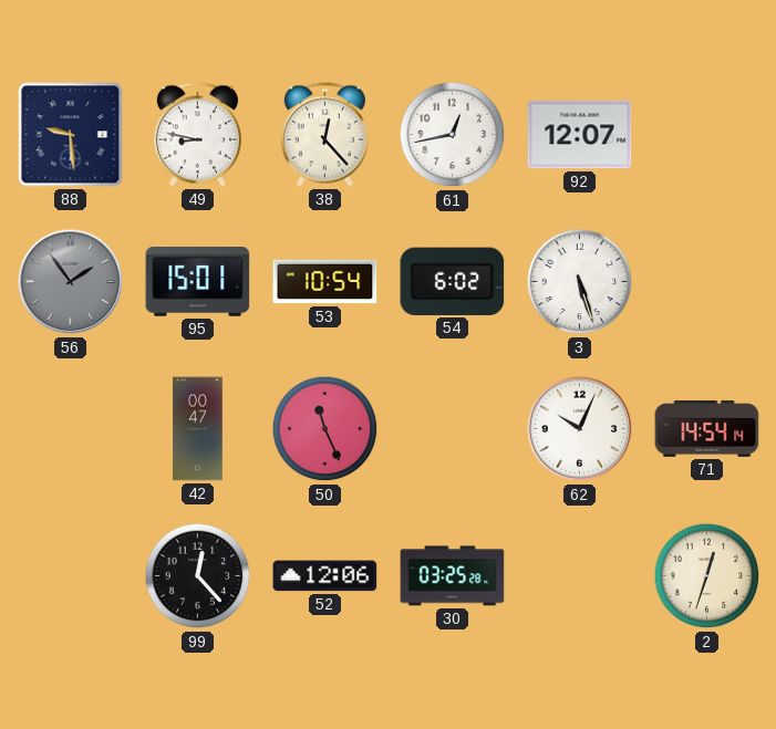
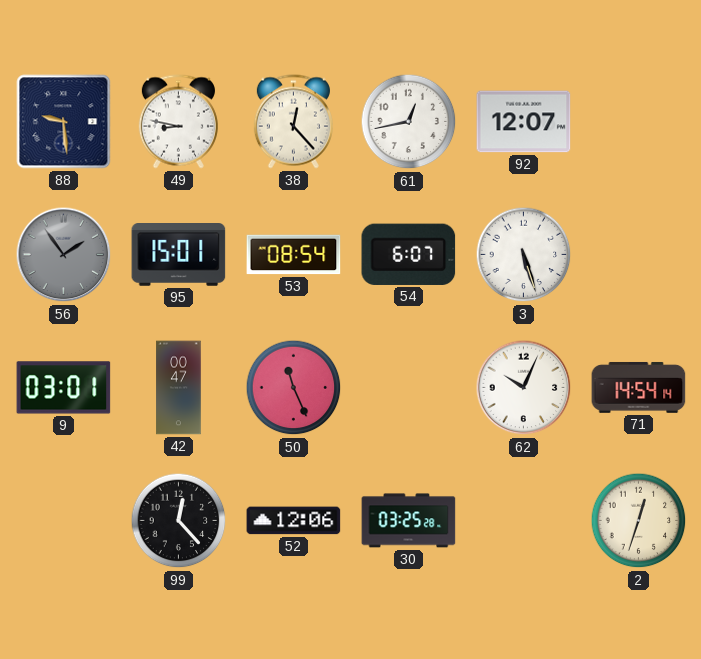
53: 10:54 -> 08:54
54: 6:02 -> 6:07
9: none -> 03:01
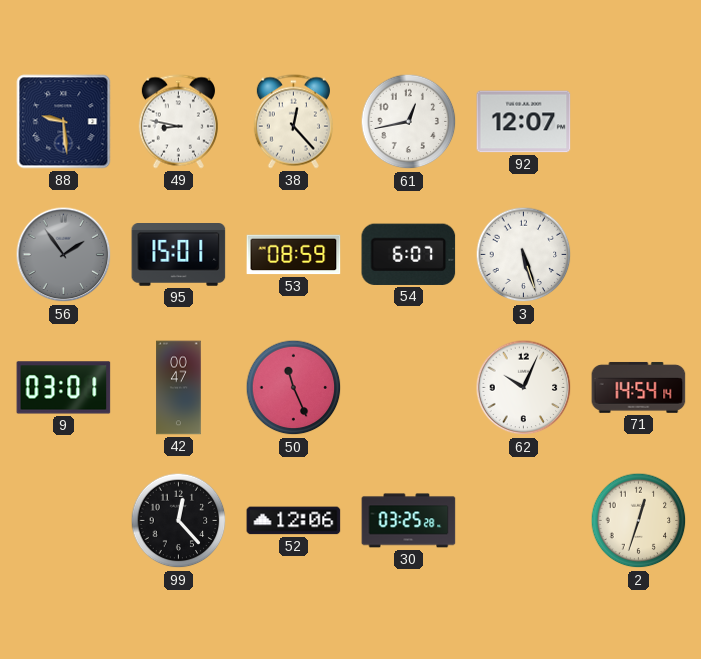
53: 08:54 -> 08:59
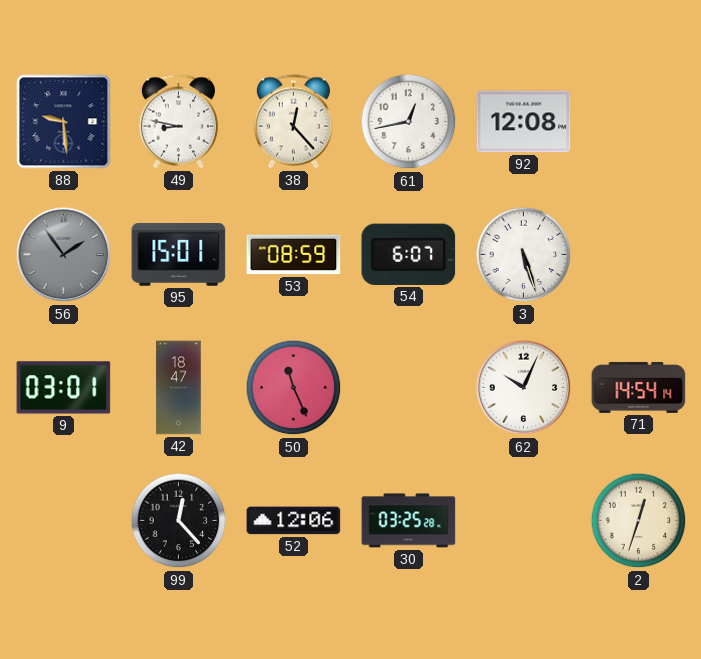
92: 12:07 -> 12:08
42: 00:47 -> 18:47
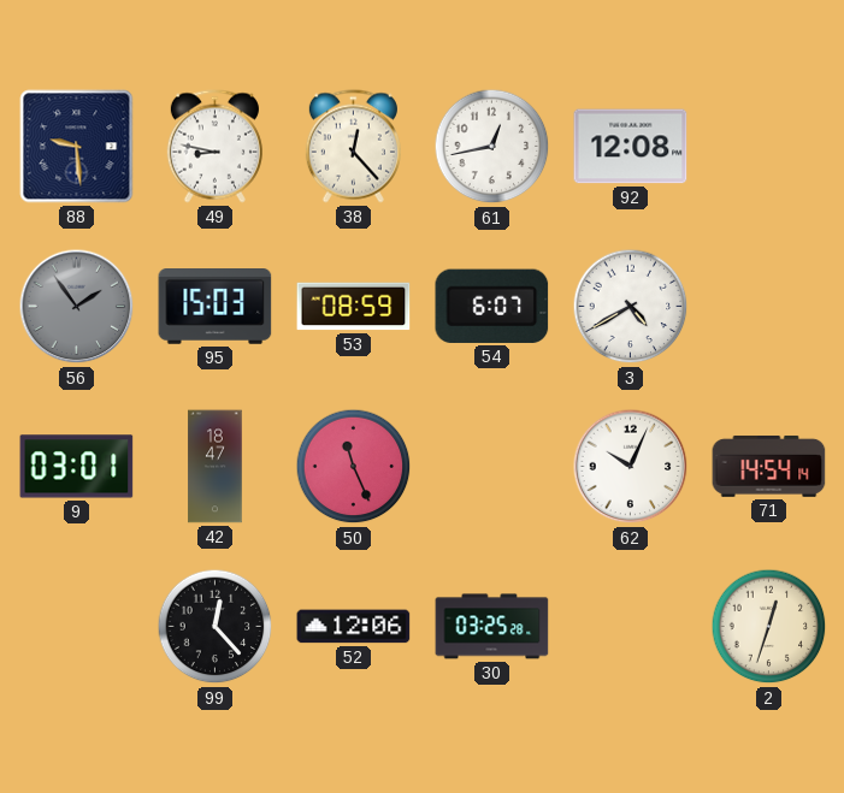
95: 15:01 -> 15:03
3: 5:27 -> 4:40
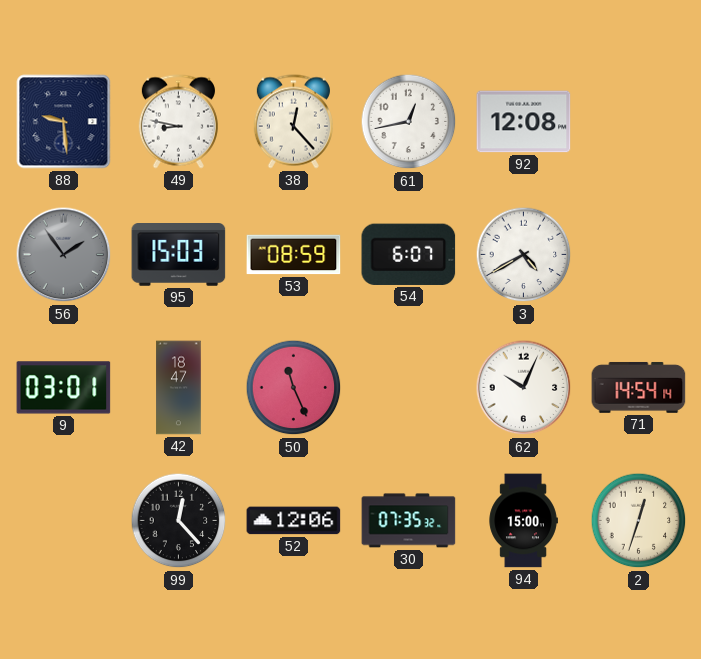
30: 03:25 -> 07:35
94: none -> 15:00
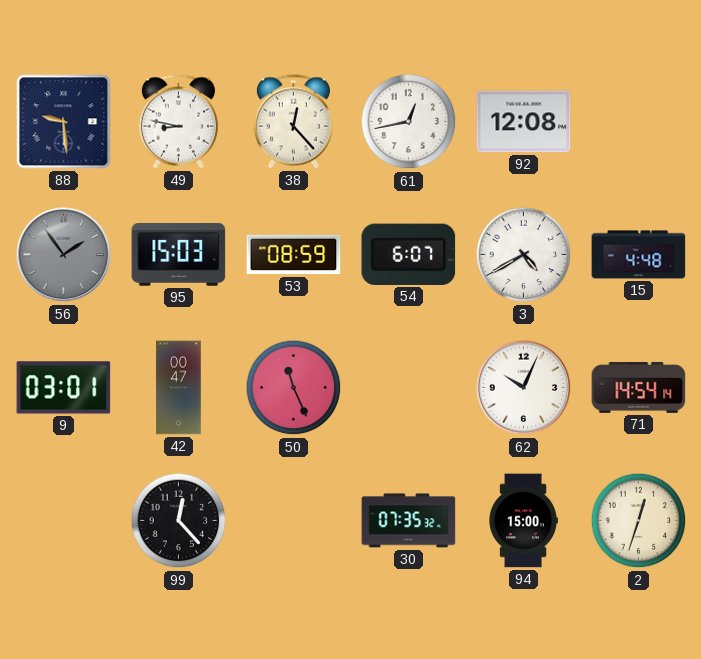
15: none -> 4:48
42: 18:47 -> 00:47
52: 12:06 -> none
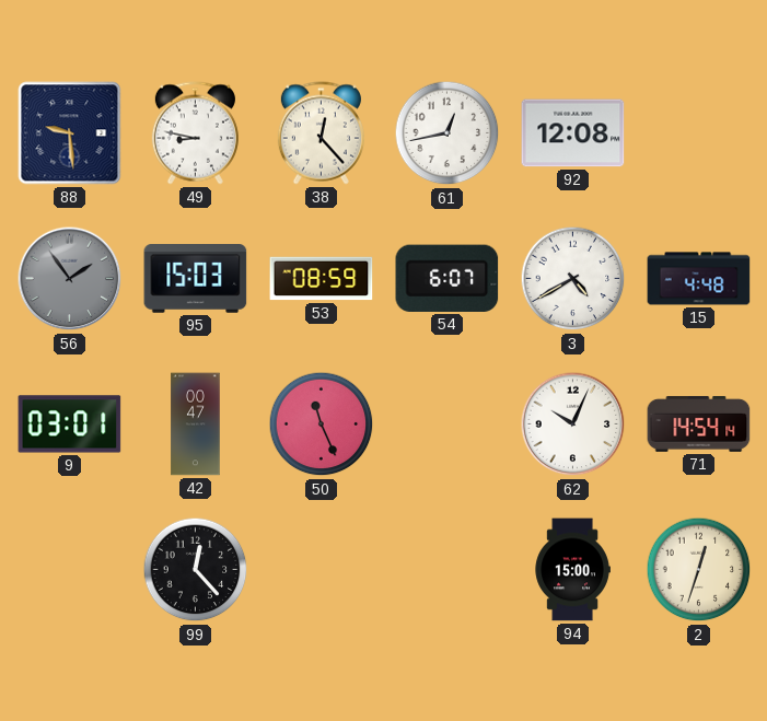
30: 07:35 -> none
